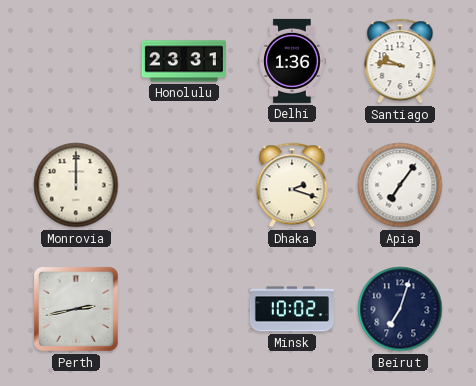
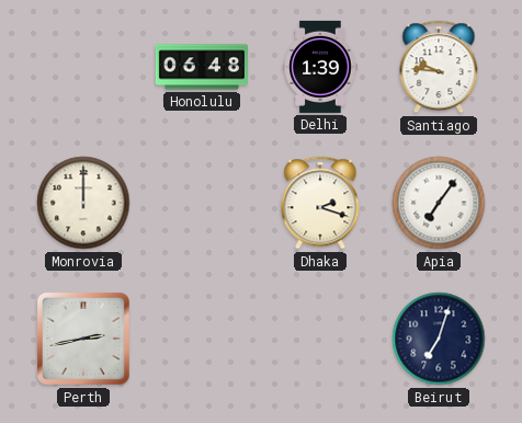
Honolulu: 23:31 -> 06:48
Delhi: 1:36 -> 1:39
Minsk: 10:02 -> none
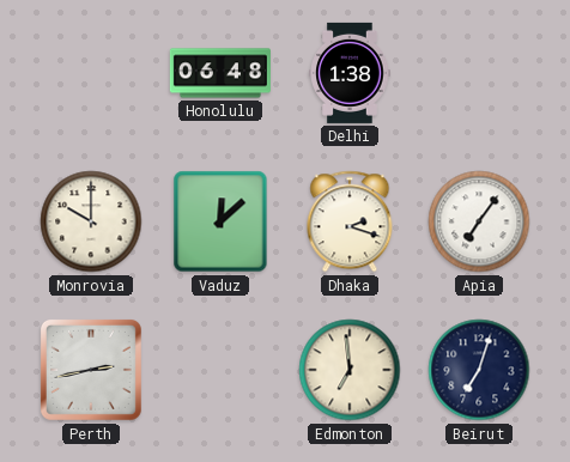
Delhi: 1:39 -> 1:38
Santiago: 9:46 -> none
Monrovia: 12:00 -> 10:00
Vaduz: none -> 12:08
Edmonton: none -> 6:59
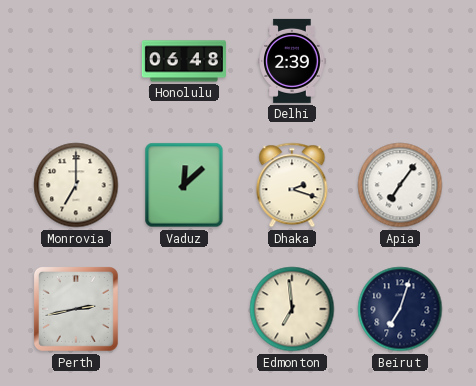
Delhi: 1:38 -> 2:39
Monrovia: 10:00 -> 7:00
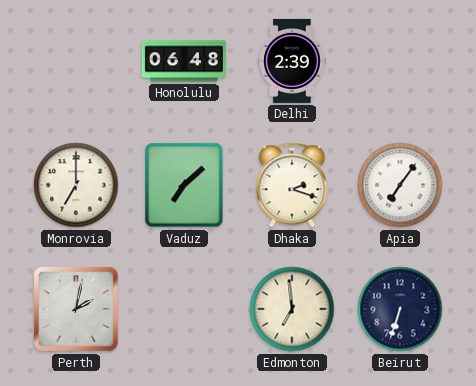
Vaduz: 12:08 -> 7:08
Perth: 2:43 -> 2:02
Beirut: 7:03 -> 6:33
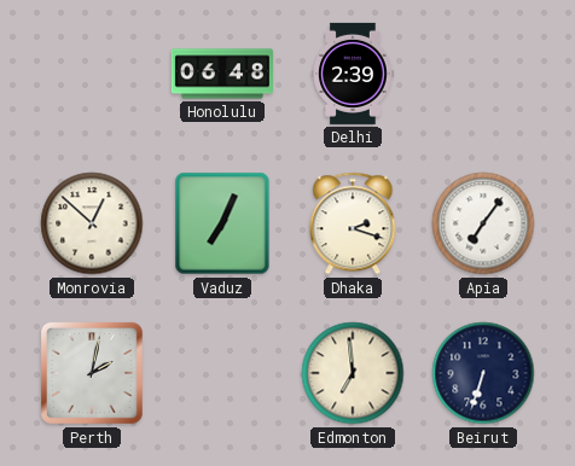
Monrovia: 7:00 -> 12:52
Vaduz: 7:08 -> 7:04
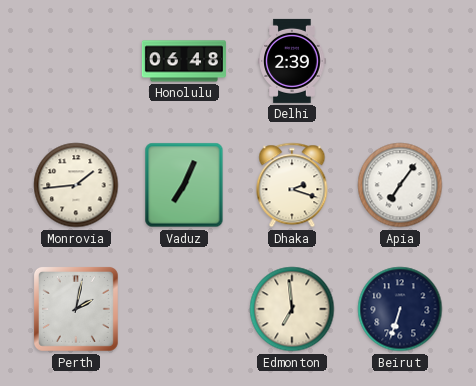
Monrovia: 12:52 -> 1:44
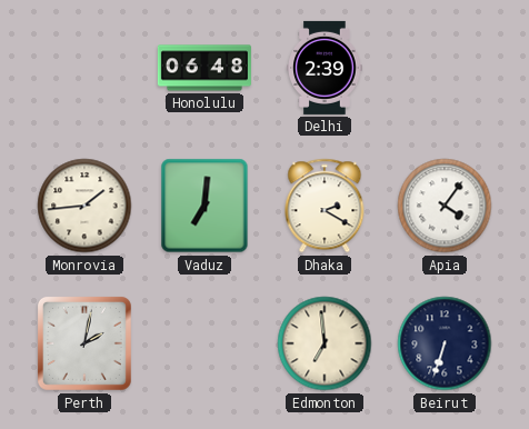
Vaduz: 7:04 -> 7:01
Dhaka: 2:18 -> 2:20
Apia: 7:06 -> 4:06
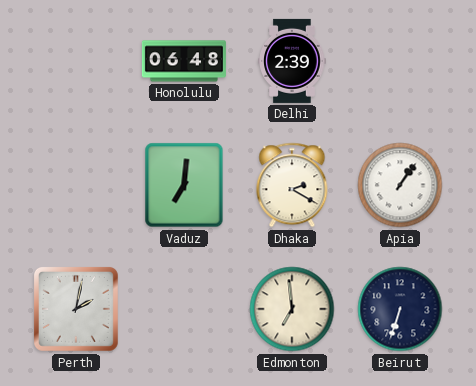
Monrovia: 1:44 -> none
Apia: 4:06 -> 1:06
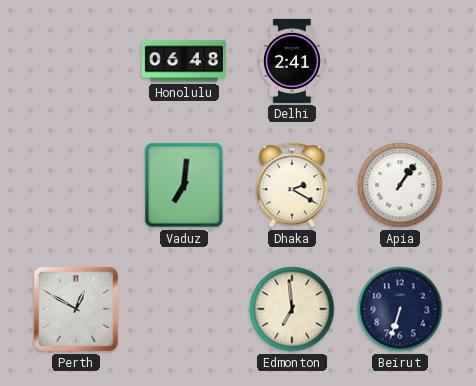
Delhi: 2:39 -> 2:41
Perth: 2:02 -> 12:50
